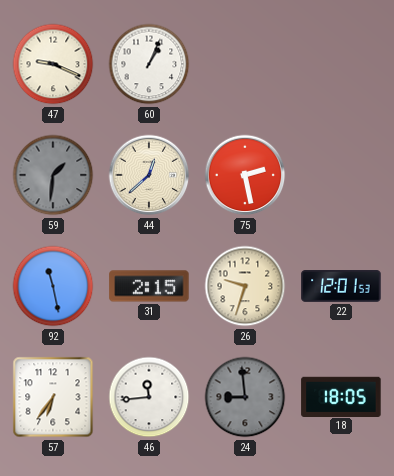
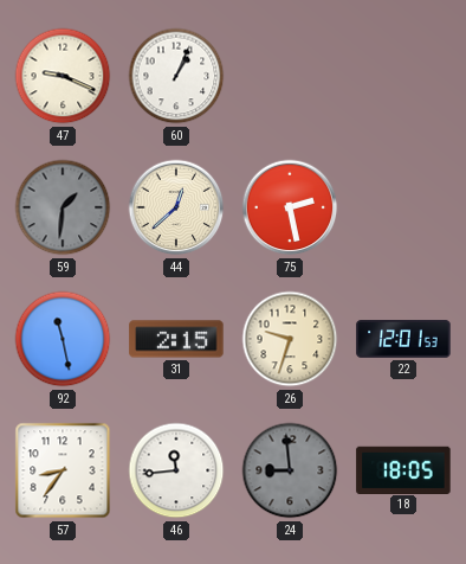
57: 6:36 -> 8:36
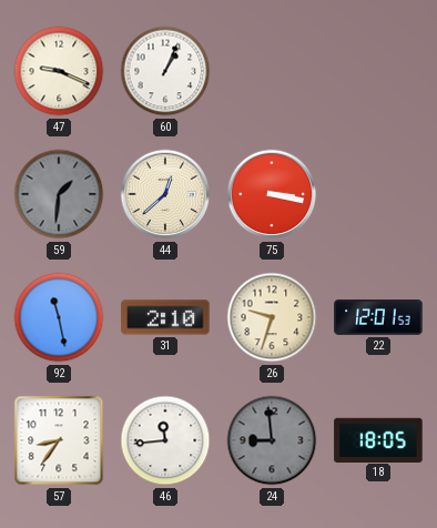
75: 2:28 -> 3:17
31: 2:15 -> 2:10
